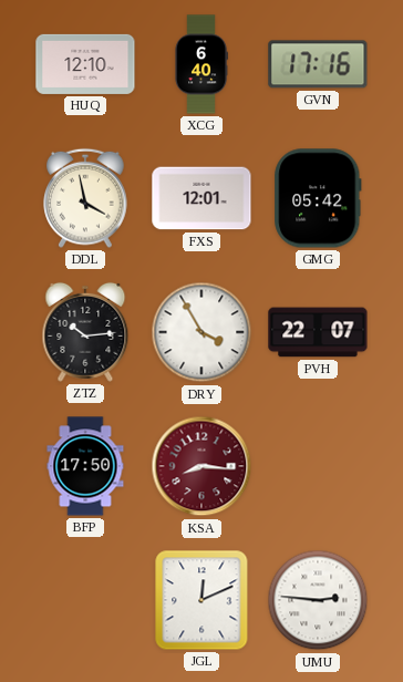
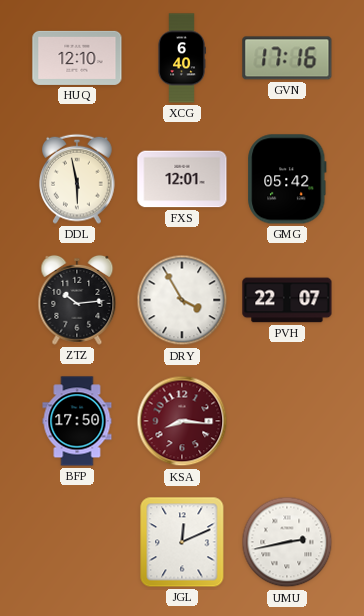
DDL: 3:58 -> 5:58
UMU: 2:46 -> 2:43
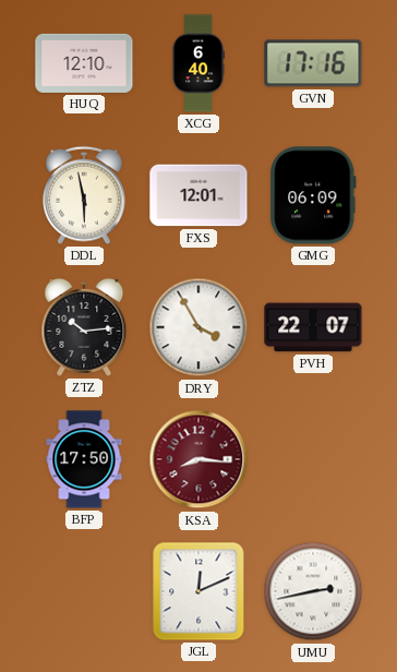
GMG: 05:42 -> 06:09
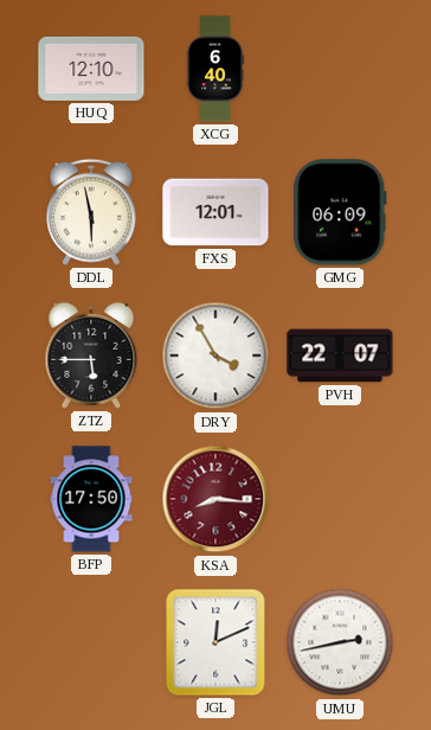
GVN: 17:16 -> none
ZTZ: 10:14 -> 5:45
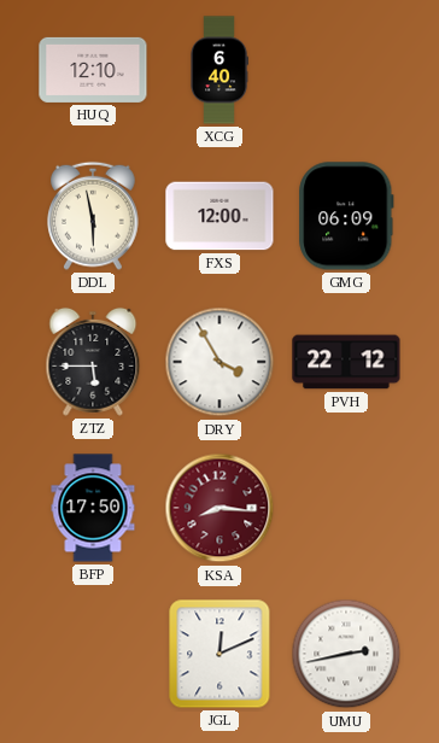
FXS: 12:01 -> 12:00
PVH: 22:07 -> 22:12
